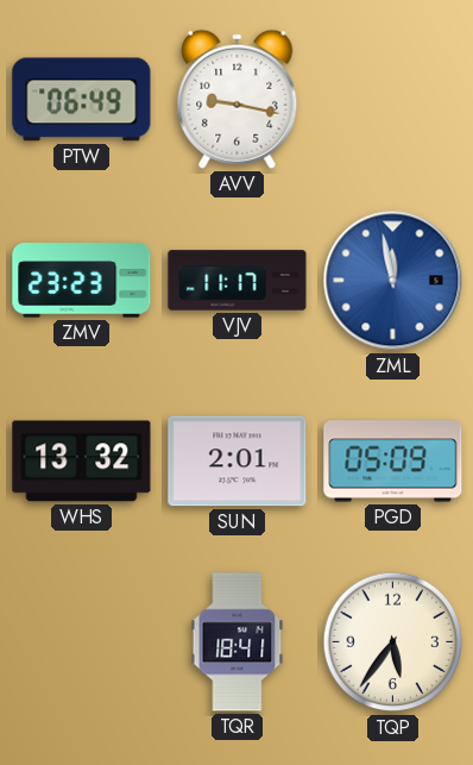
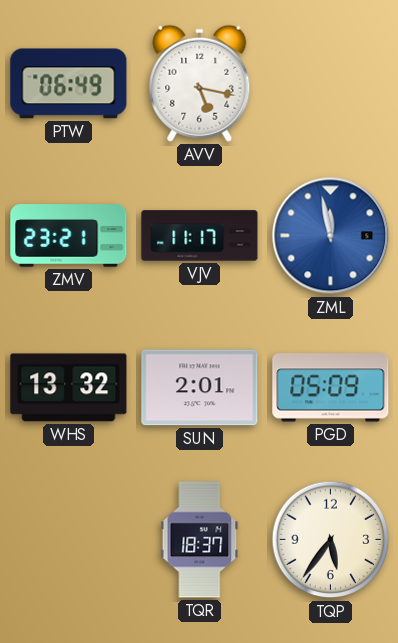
AVV: 9:17 -> 5:17
ZMV: 23:23 -> 23:21
TQR: 18:41 -> 18:37
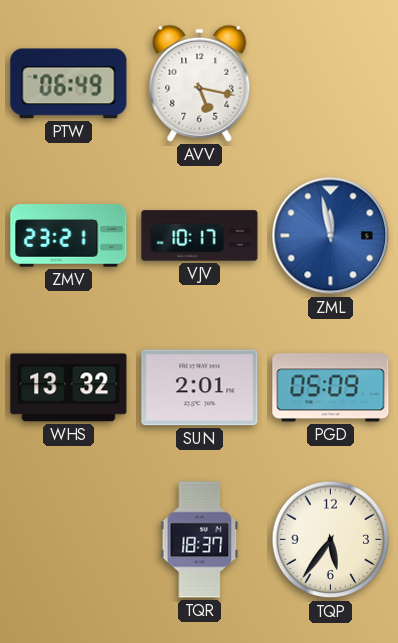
VJV: 11:17 -> 10:17
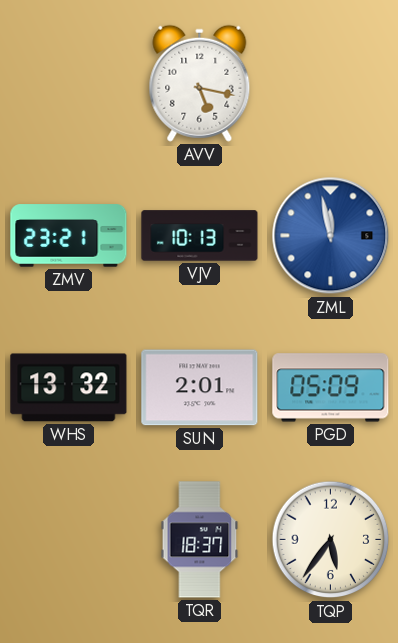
PTW: 06:49 -> none
VJV: 10:17 -> 10:13
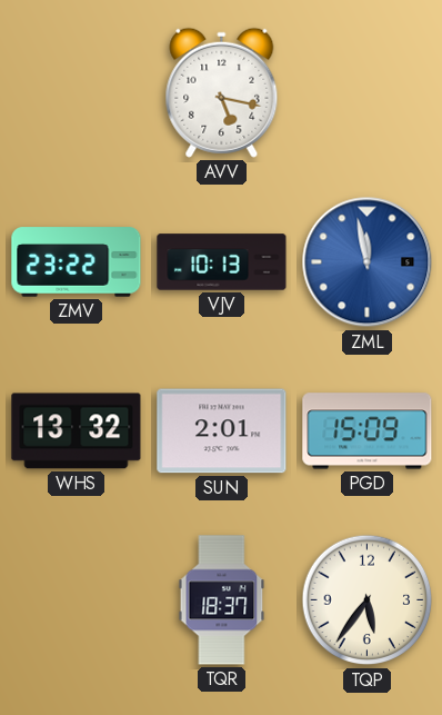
ZMV: 23:21 -> 23:22
PGD: 05:09 -> 15:09
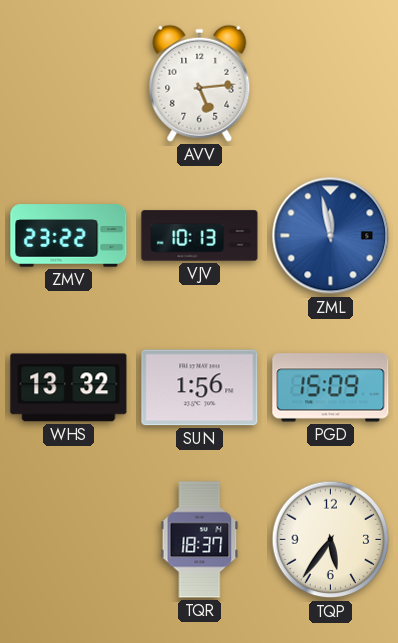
AVV: 5:17 -> 5:14
SUN: 2:01 -> 1:56
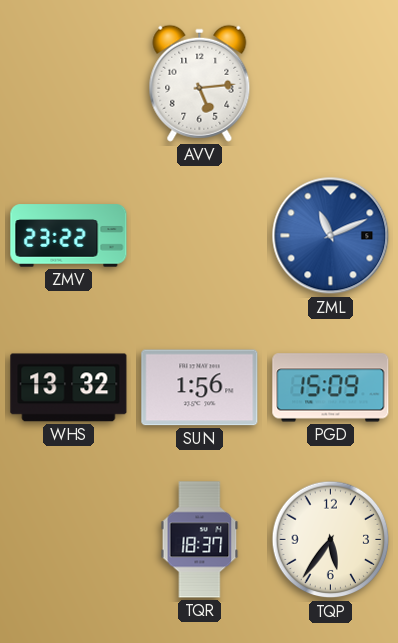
VJV: 10:13 -> none
ZML: 11:58 -> 11:11
